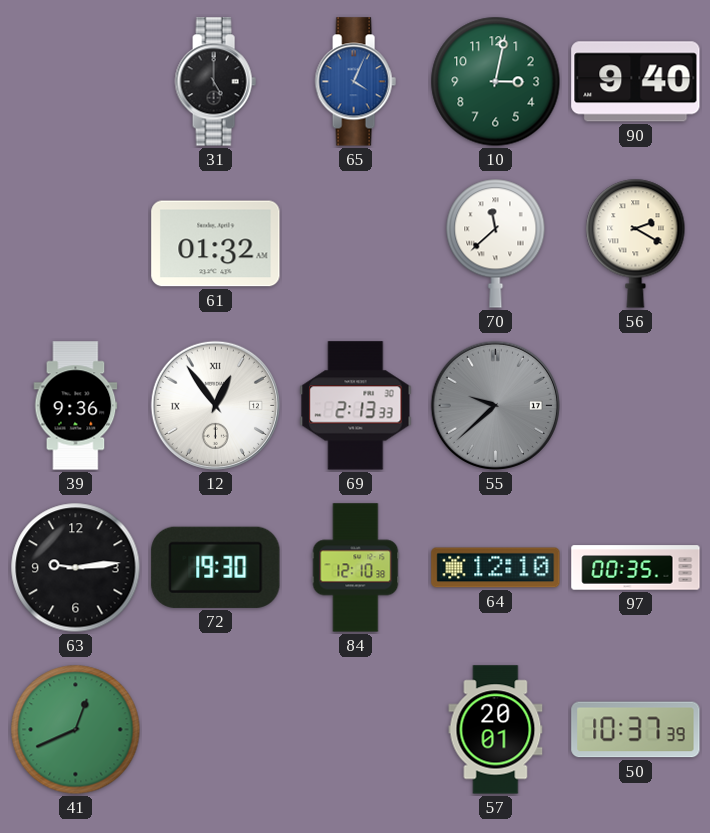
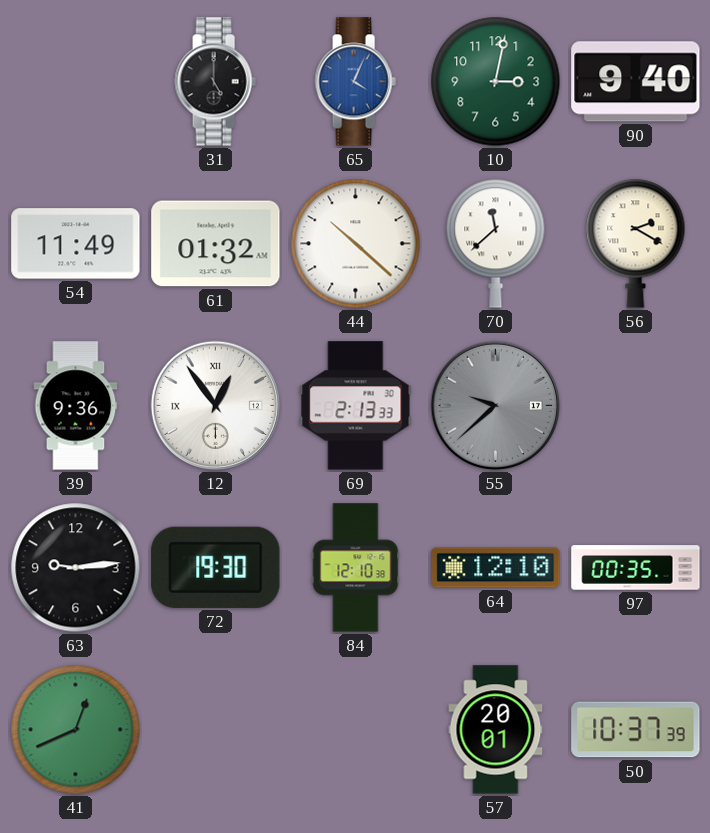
54: none -> 11:49
44: none -> 10:22
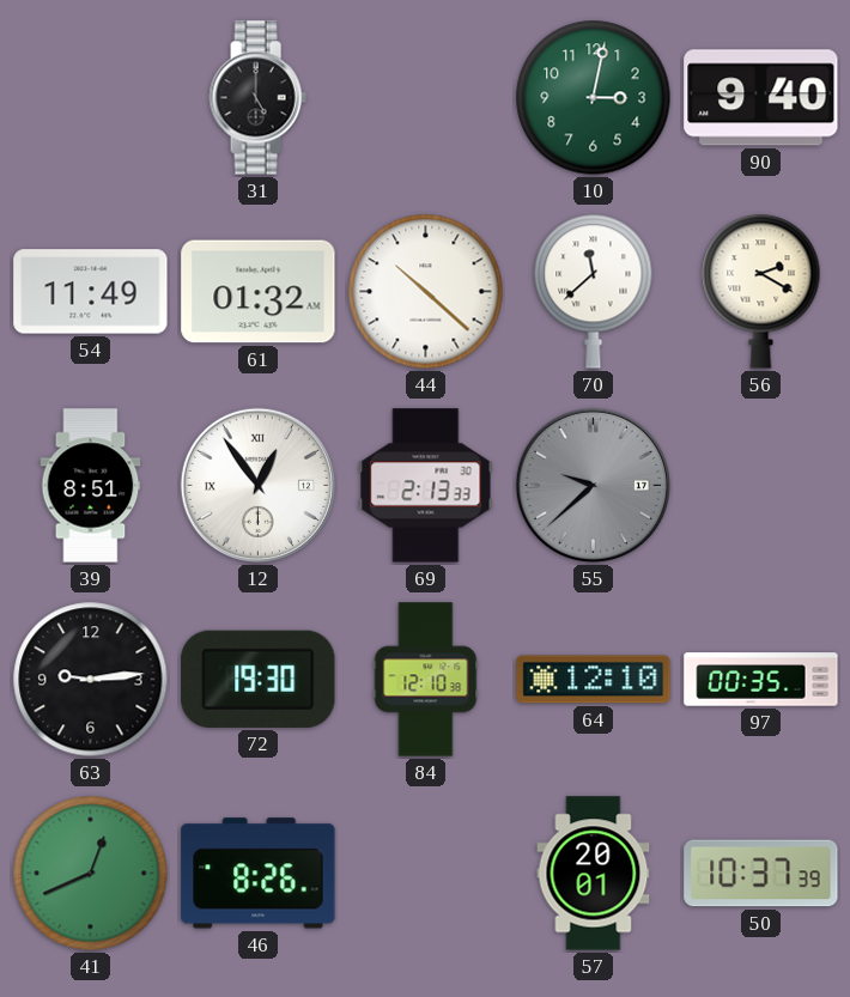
65: 4:04 -> none
39: 9:36 -> 8:51
46: none -> 8:26
